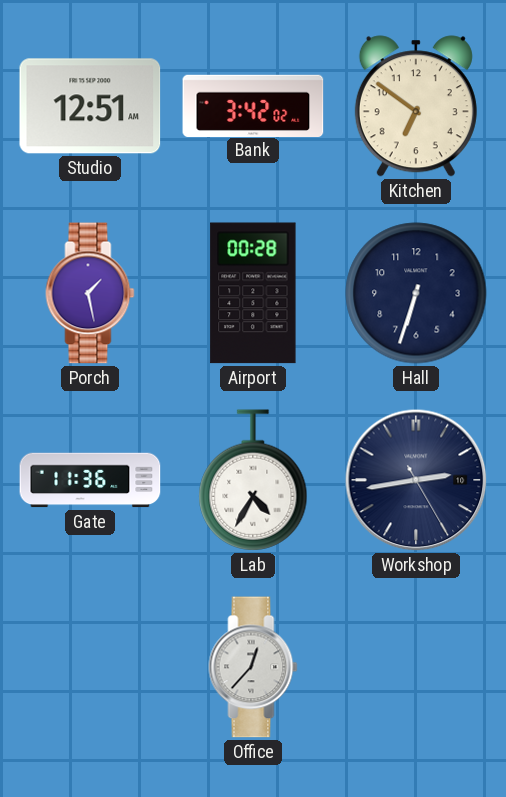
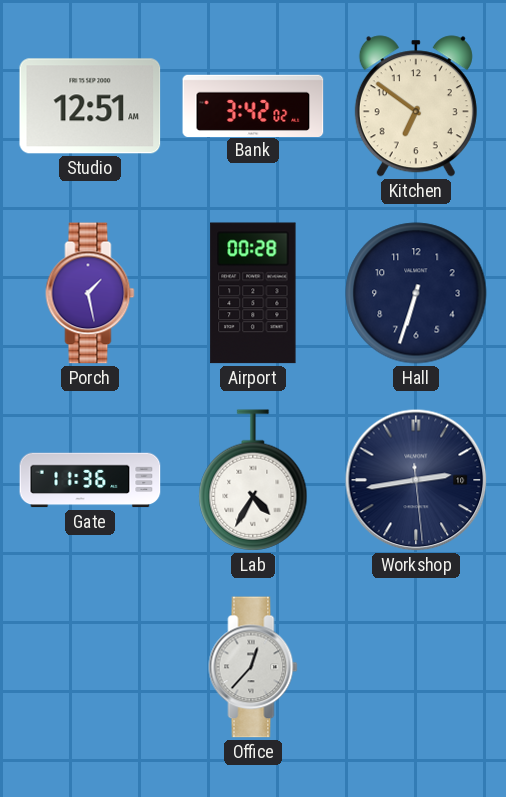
Workshop: 2:43:25 -> 2:43:29
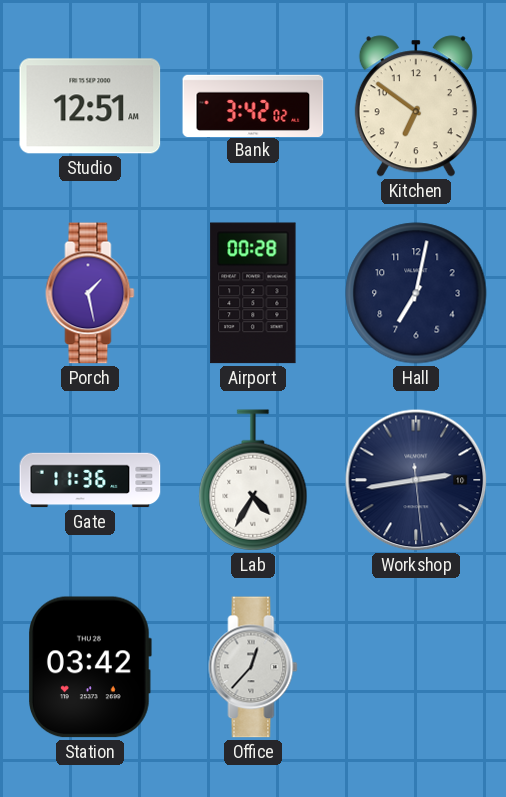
Hall: 6:33 -> 7:02
Station: none -> 03:42
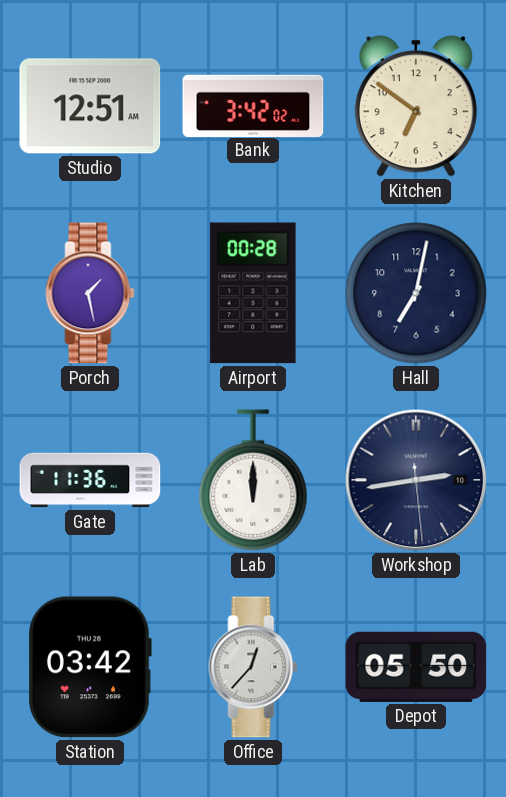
Lab: 4:35 -> 12:00
Depot: none -> 05:50
